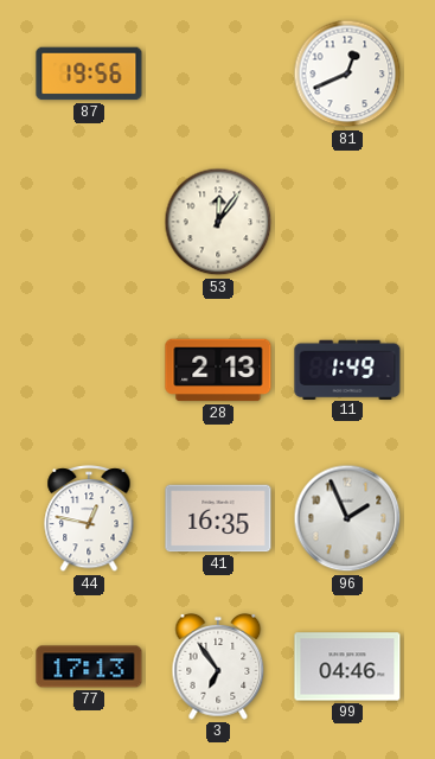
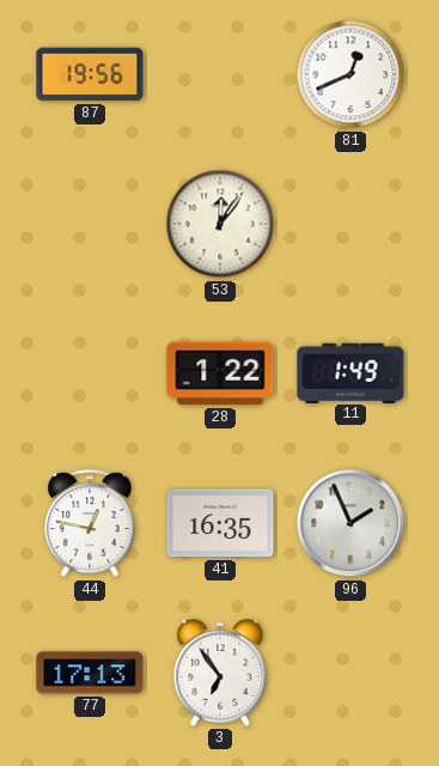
28: 2:13 -> 1:22
99: 04:46 -> none
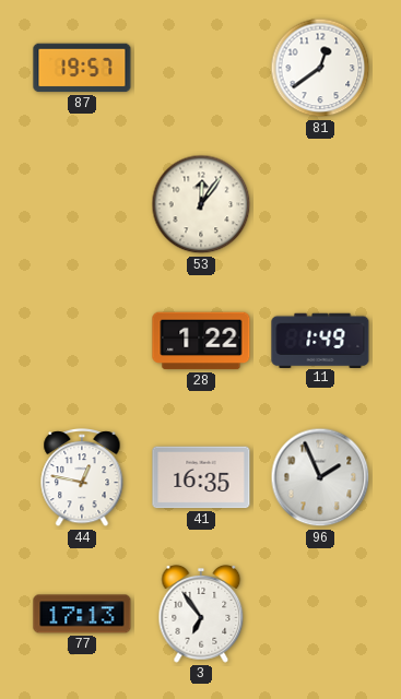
87: 19:56 -> 19:57
81: 12:41 -> 12:39
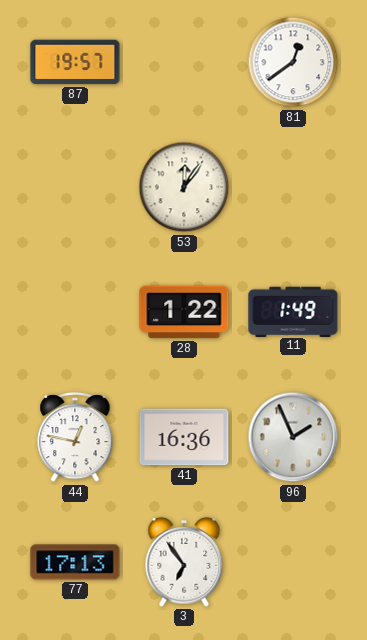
41: 16:35 -> 16:36
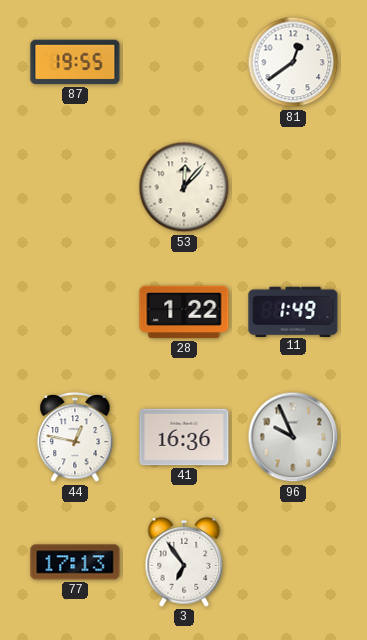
87: 19:57 -> 19:55
53: 12:06 -> 12:07
96: 1:56 -> 9:56
